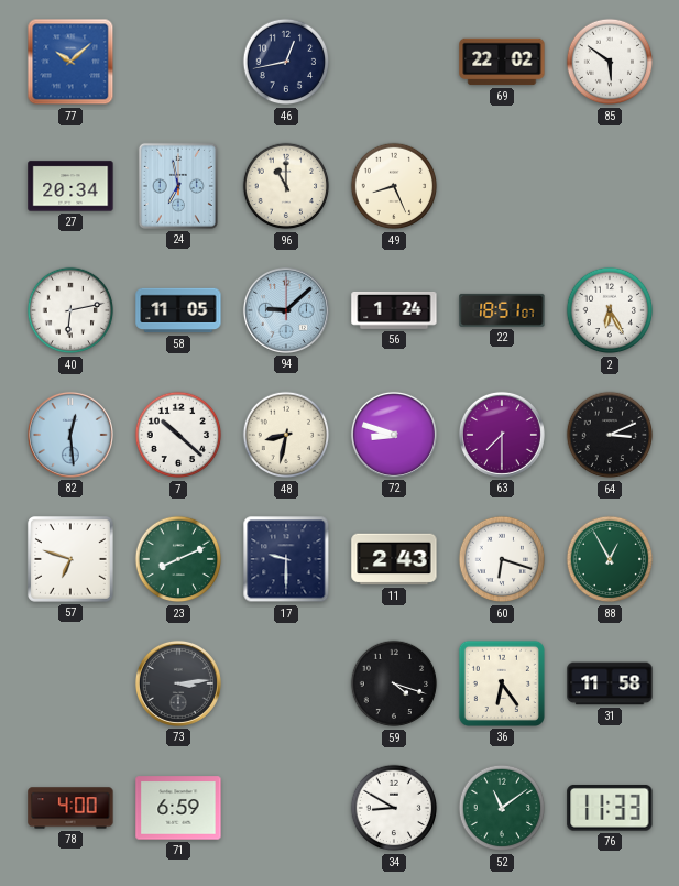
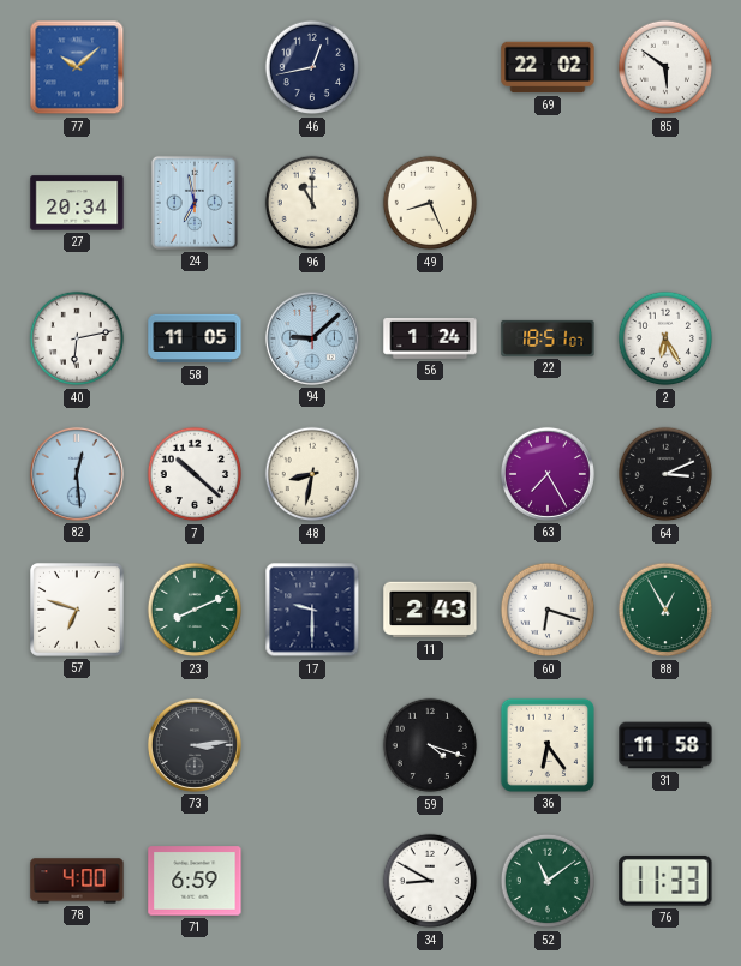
72: 8:48 -> none
63: 7:30 -> 7:25
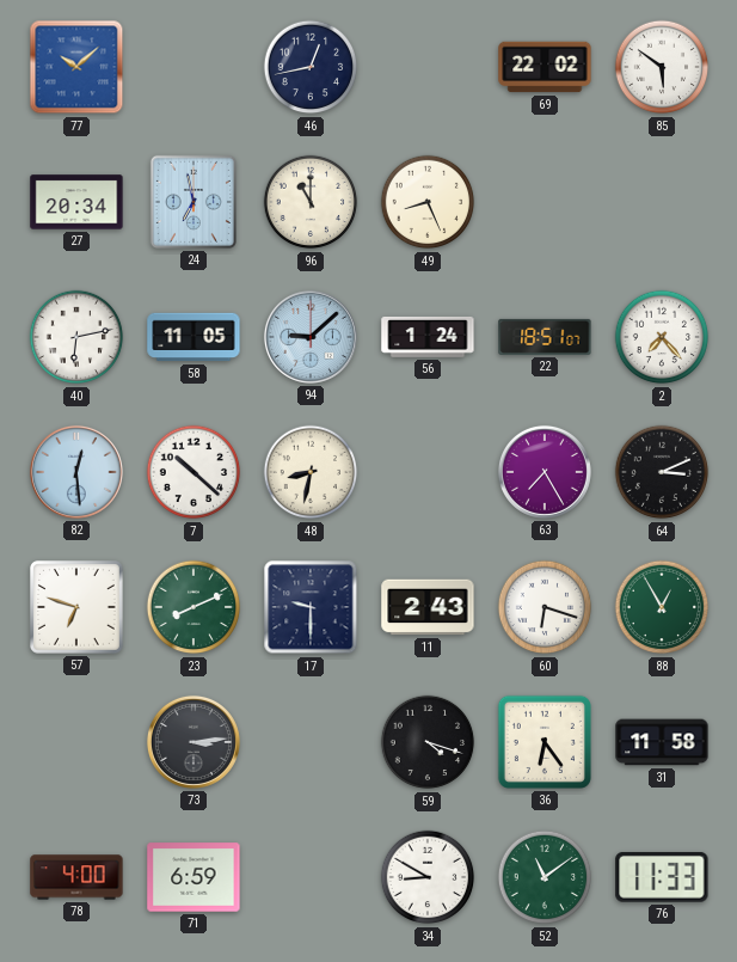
2: 6:25 -> 7:23
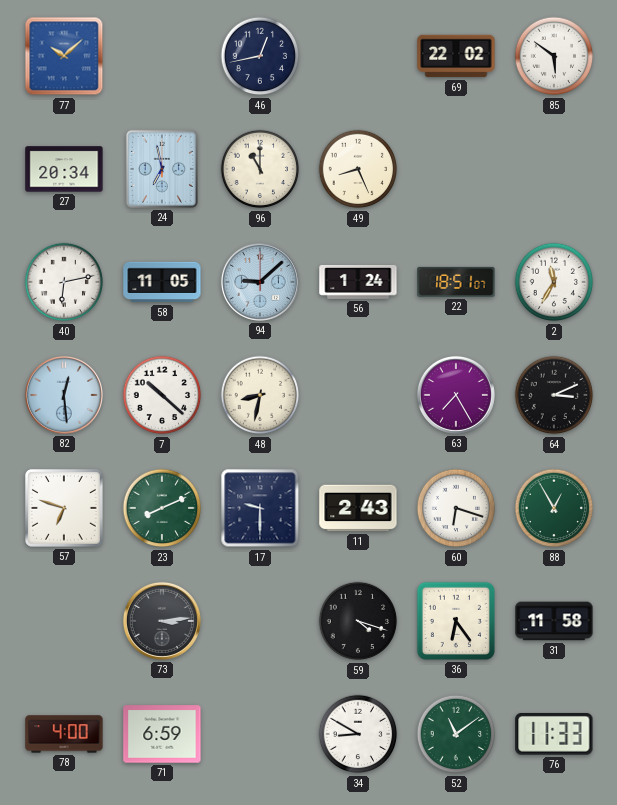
2: 7:23 -> 11:35
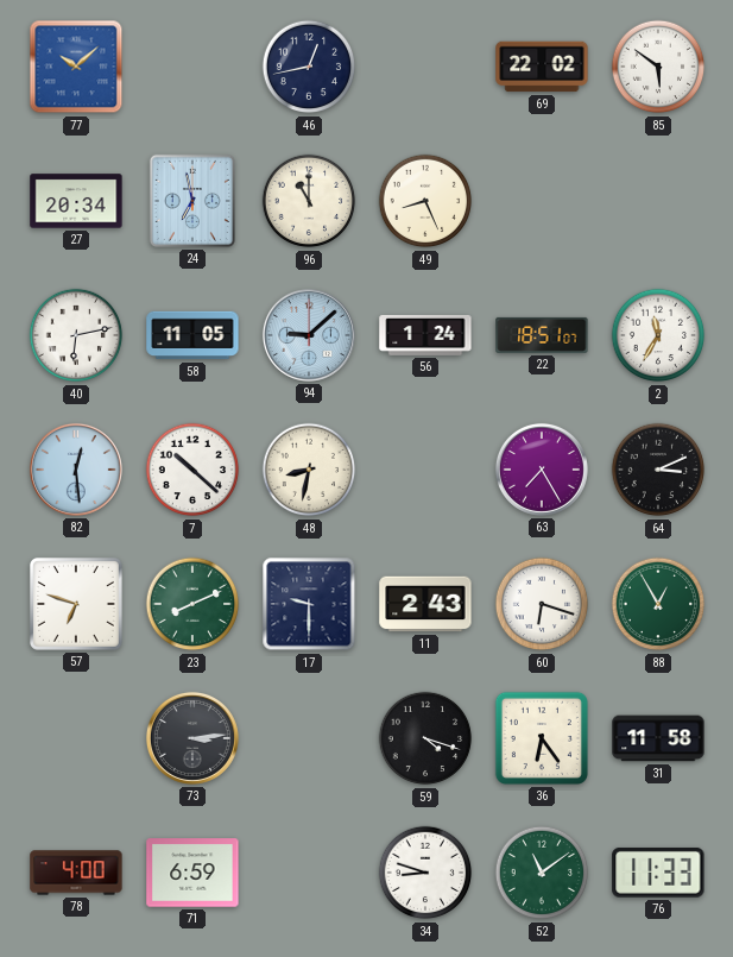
34: 8:50 -> 8:48
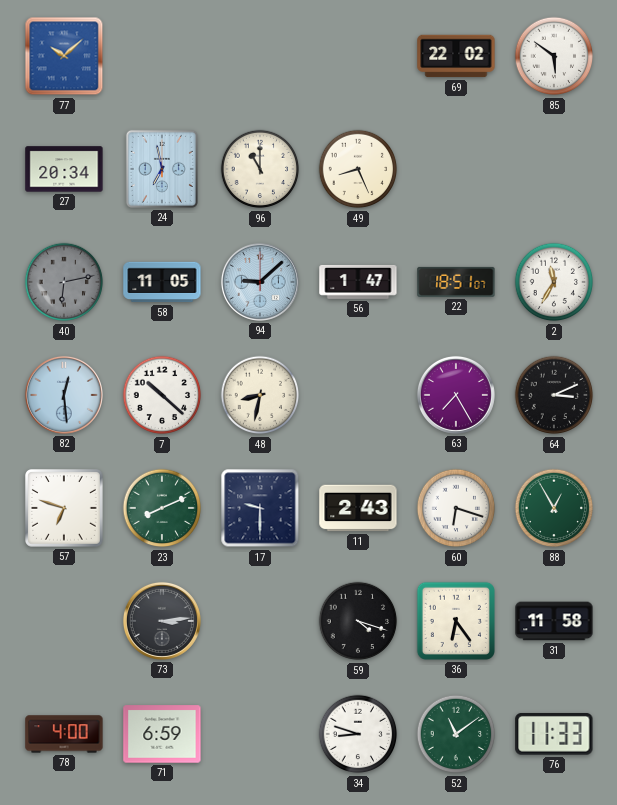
46: 12:43 -> none
40 dial: white -> grey
56: 1:24 -> 1:47
